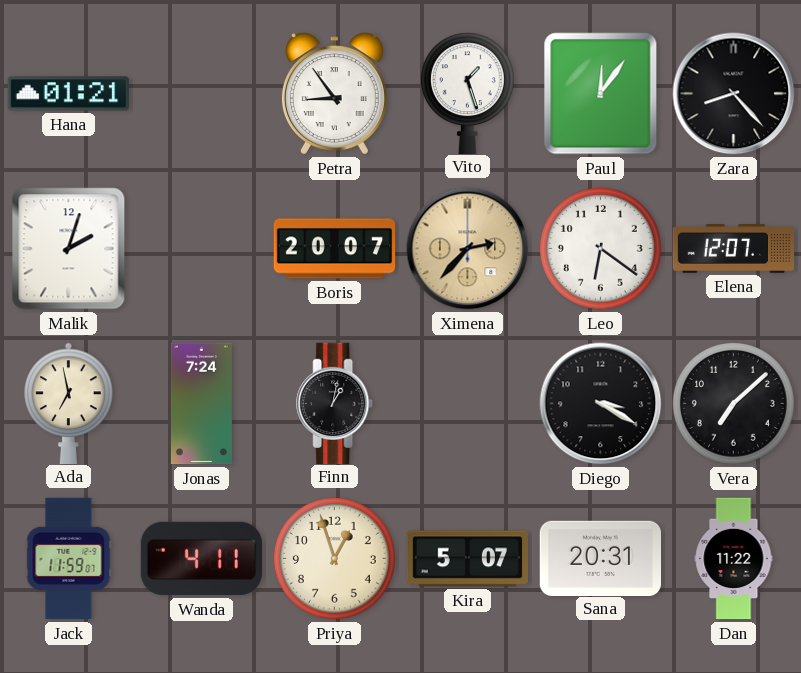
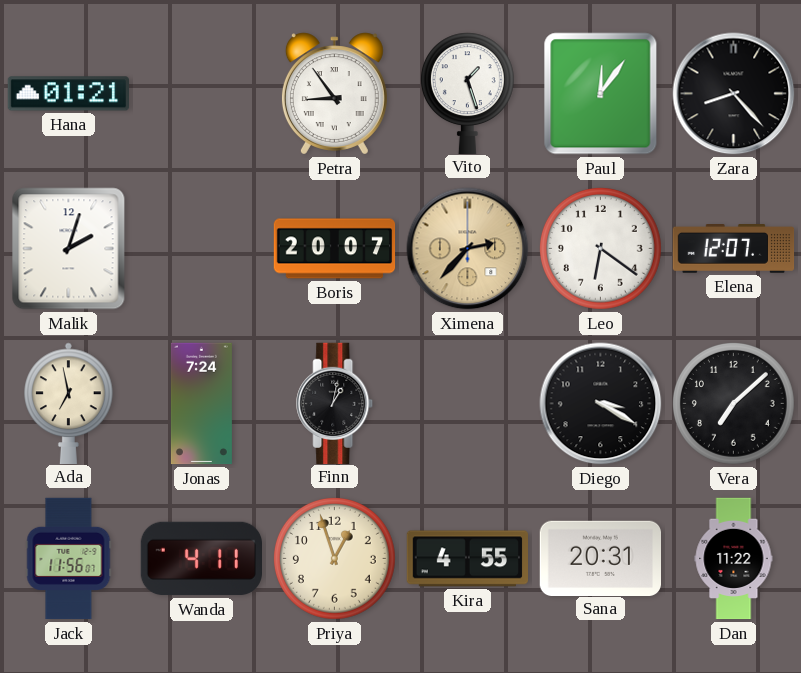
Jack: 11:59 -> 11:56
Kira: 5:07 -> 4:55
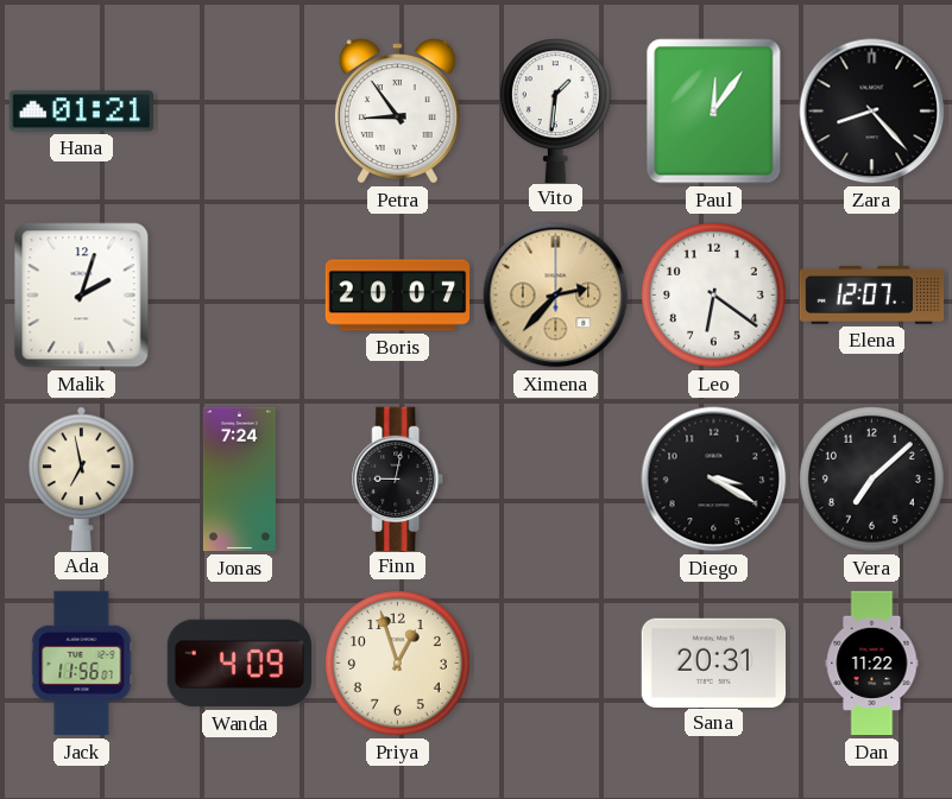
Vito: 1:27 -> 1:31
Finn: 1:02 -> 9:02
Wanda: 4:11 -> 4:09
Kira: 4:55 -> none
